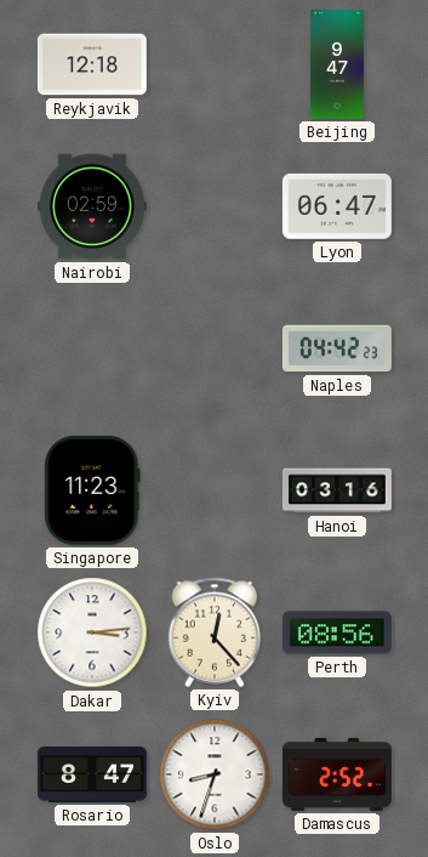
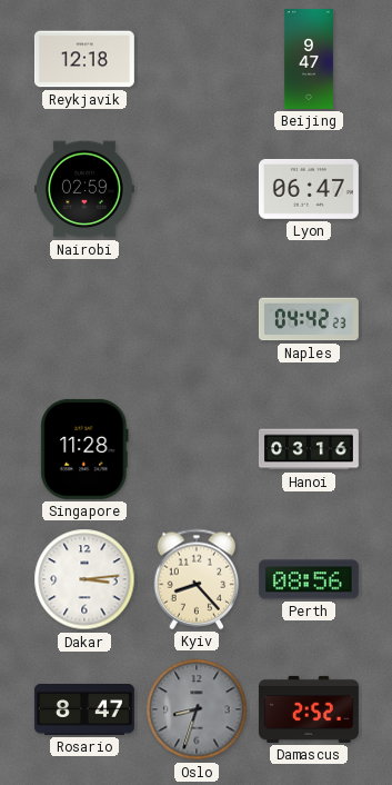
Singapore: 11:23 -> 11:28
Kyiv: 12:23 -> 8:23
Oslo dial: white -> grey
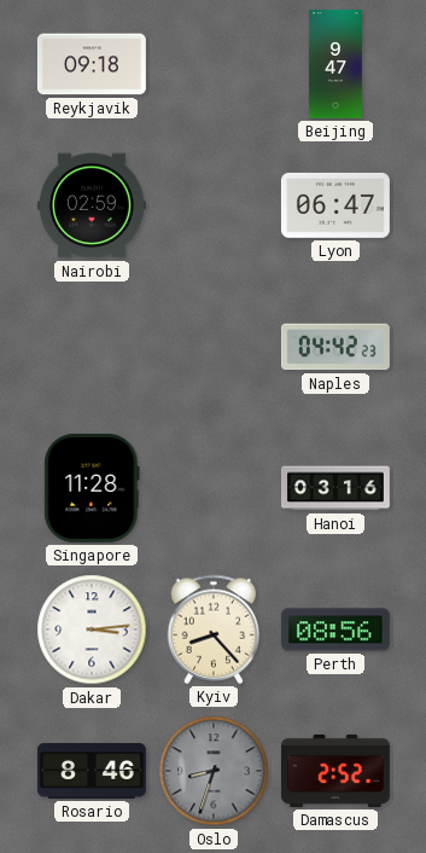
Reykjavik: 12:18 -> 09:18
Rosario: 8:47 -> 8:46
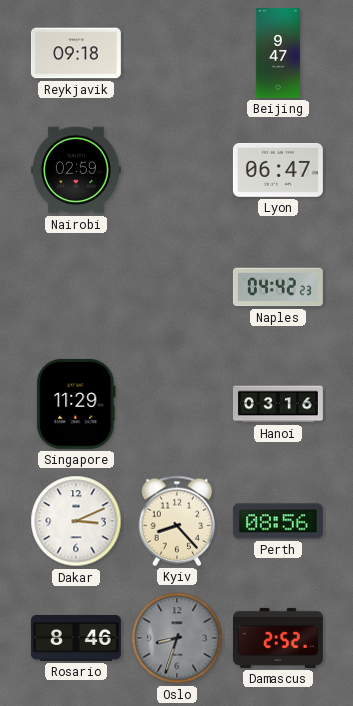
Singapore: 11:28 -> 11:29
Dakar: 3:14 -> 3:11
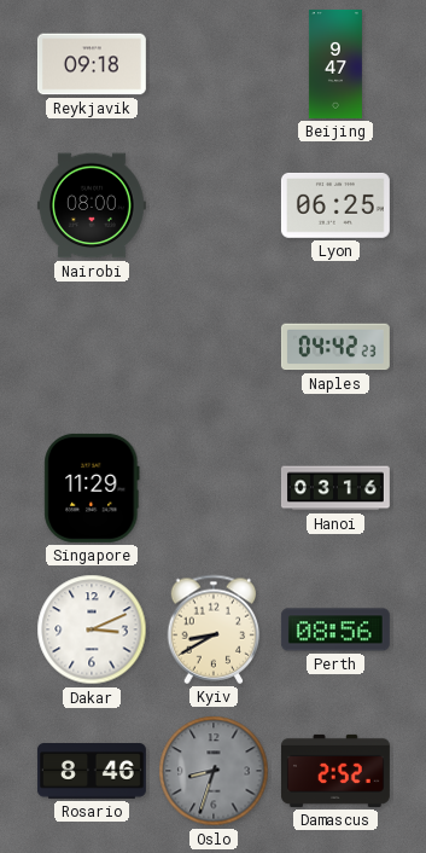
Nairobi: 02:59 -> 08:00
Lyon: 06:47 -> 06:25
Kyiv: 8:23 -> 8:40
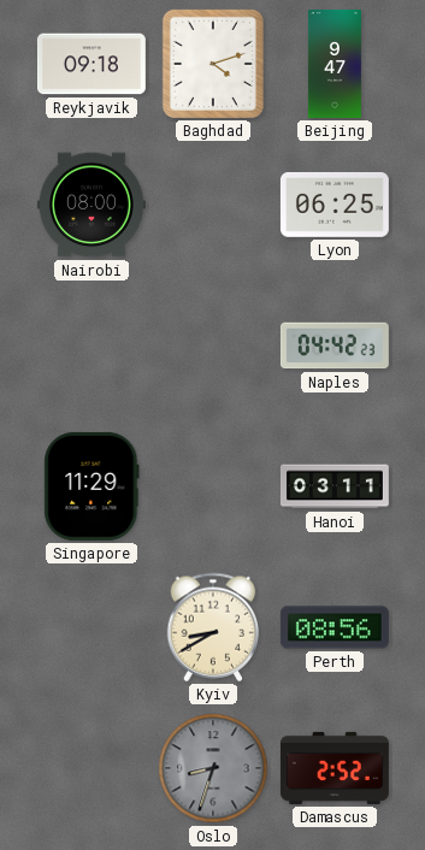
Baghdad: none -> 4:12
Hanoi: 03:16 -> 03:11
Dakar: 3:11 -> none
Rosario: 8:46 -> none
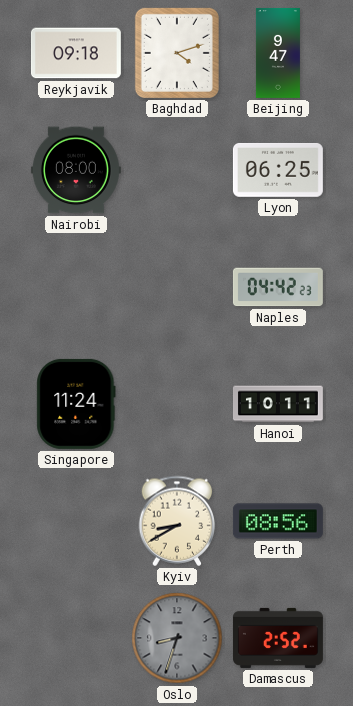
Singapore: 11:29 -> 11:24
Hanoi: 03:11 -> 10:11
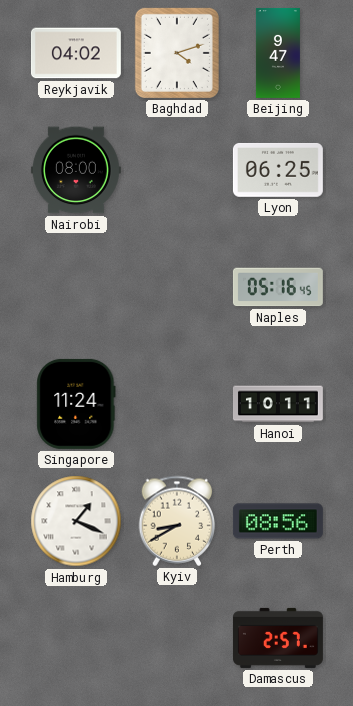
Reykjavik: 09:18 -> 04:02
Naples: 04:42 -> 05:16
Hamburg: none -> 1:19
Oslo: 8:33 -> none
Damascus: 2:52 -> 2:57
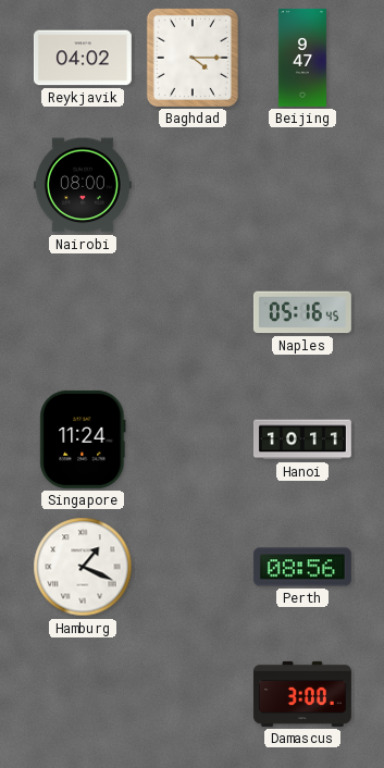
Baghdad: 4:12 -> 4:15
Lyon: 06:25 -> none
Kyiv: 8:40 -> none
Damascus: 2:57 -> 3:00
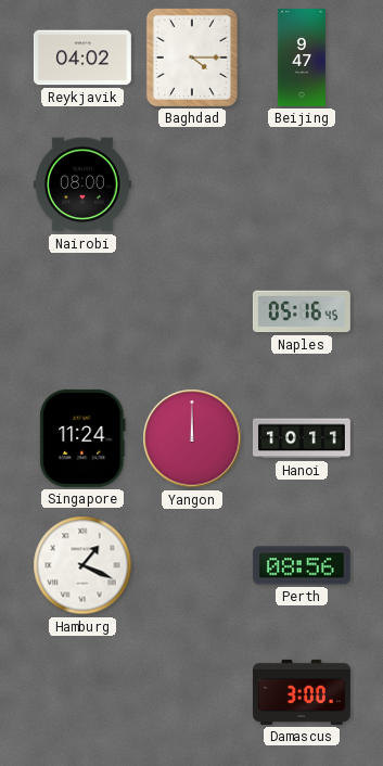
Yangon: none -> 12:00
